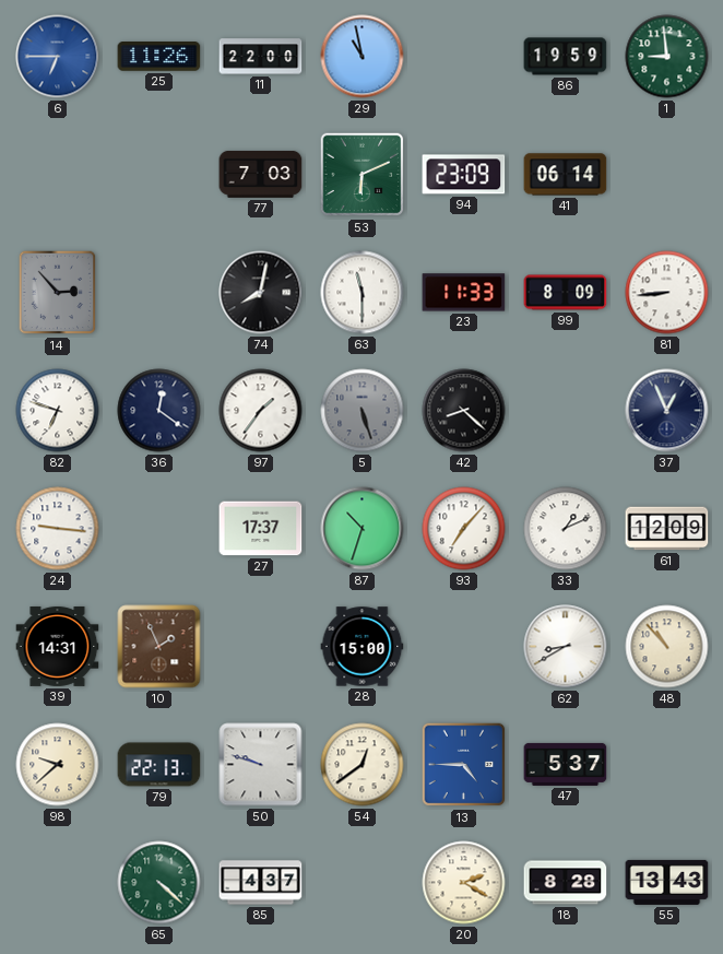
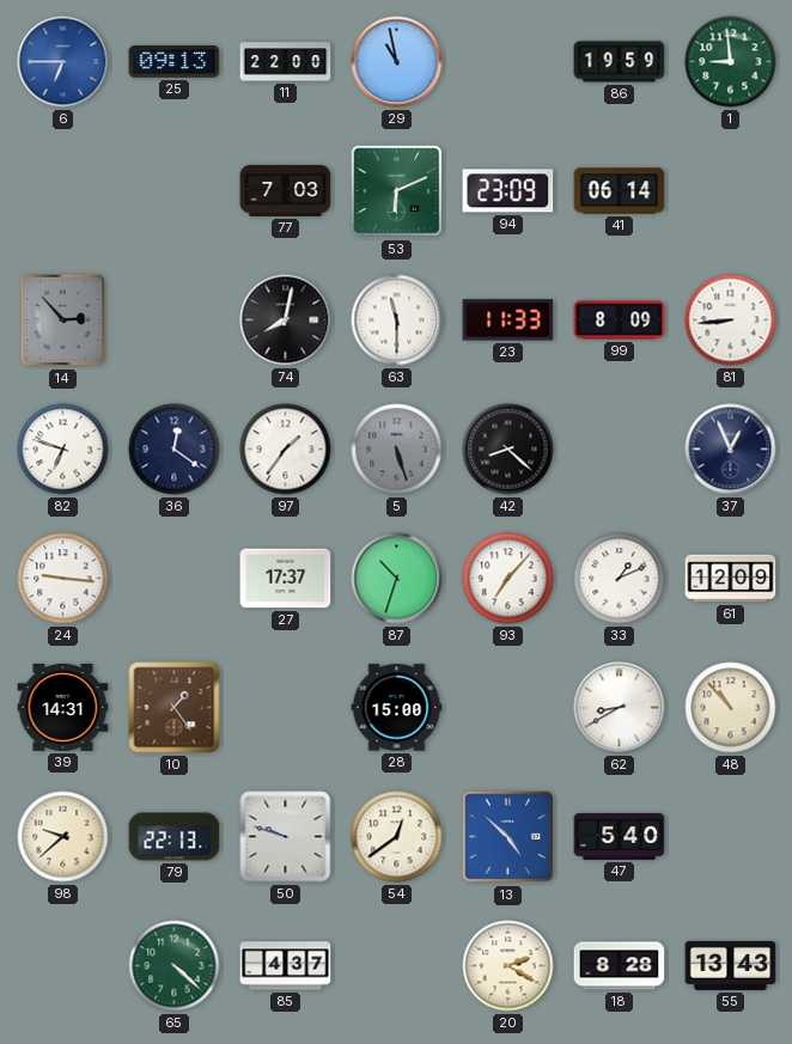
25: 11:26 -> 09:13
10: 1:56 -> 1:24
13: 4:45 -> 4:52
47: 5:37 -> 5:40
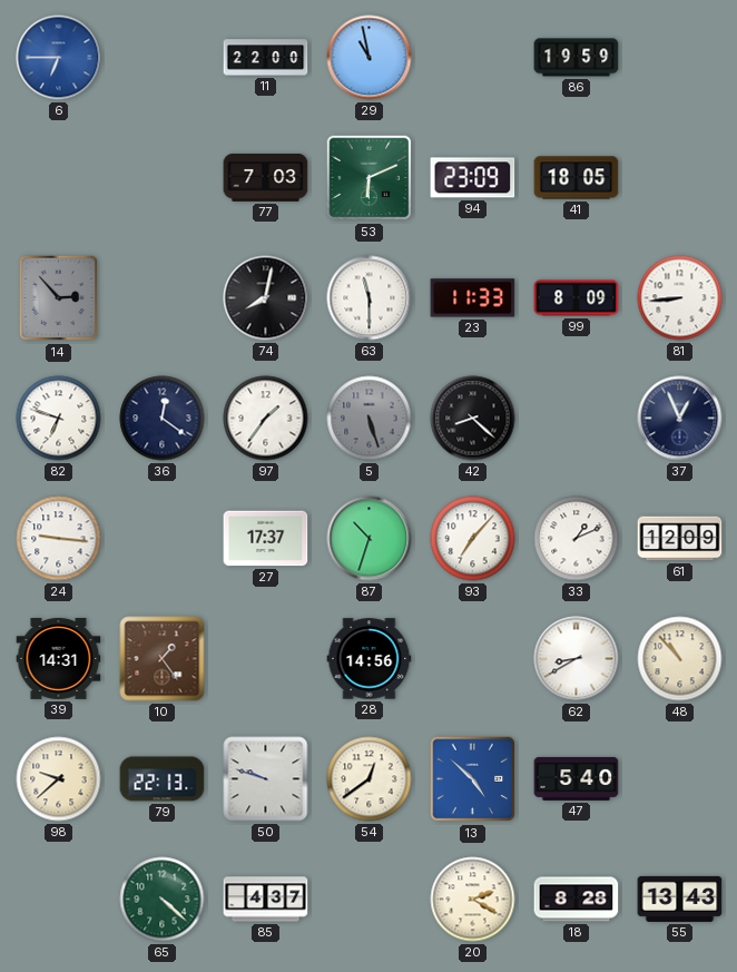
25: 09:13 -> none
1: 8:59 -> none
41: 06:14 -> 18:05
28: 15:00 -> 14:56
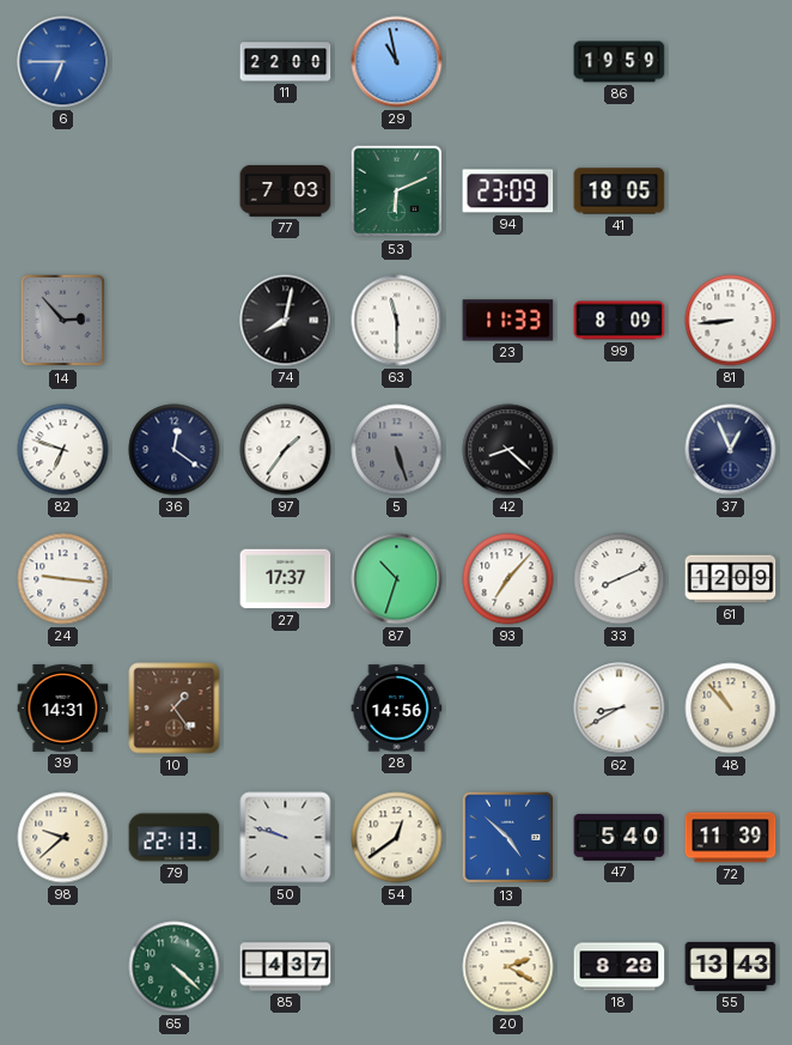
33: 1:11 -> 8:11
72: none -> 11:39
